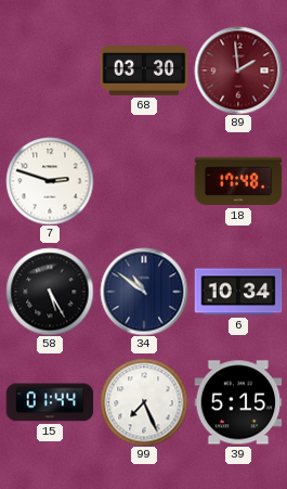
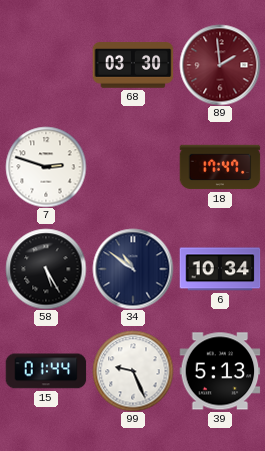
18: 17:48 -> 17:47
99: 7:26 -> 9:26
39: 5:15 -> 5:13
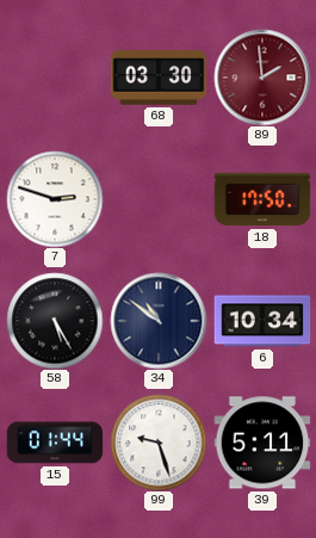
18: 17:47 -> 17:50
99: 9:26 -> 9:27
39: 5:13 -> 5:11
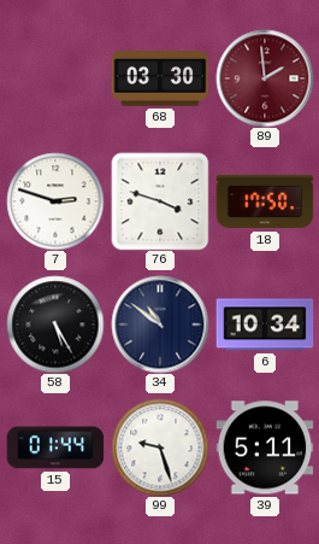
76: none -> 3:48
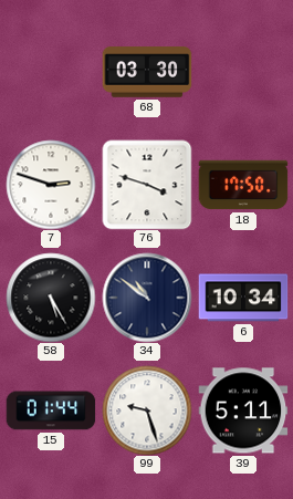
89: 1:59 -> none
